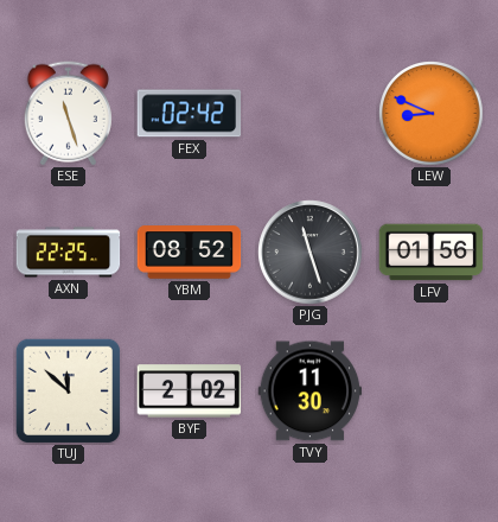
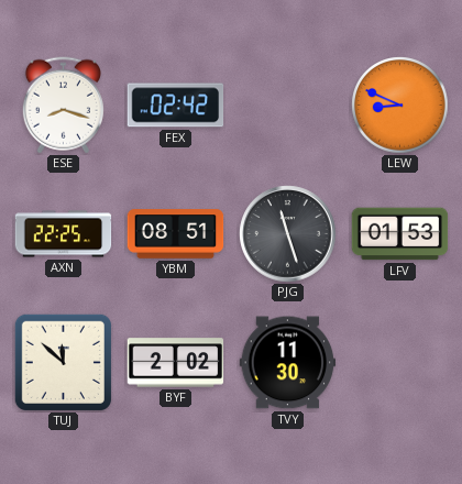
ESE: 11:27 -> 8:18
YBM: 08:52 -> 08:51
LFV: 01:56 -> 01:53
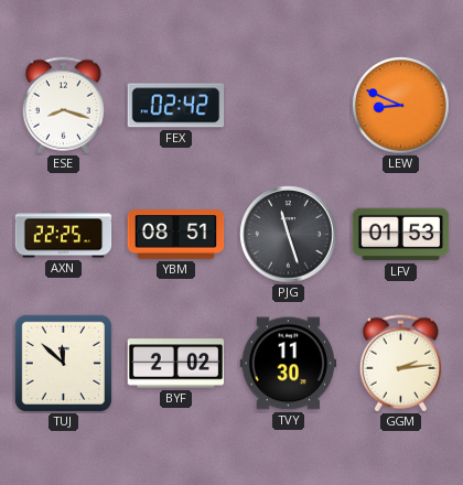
GGM: none -> 2:14
